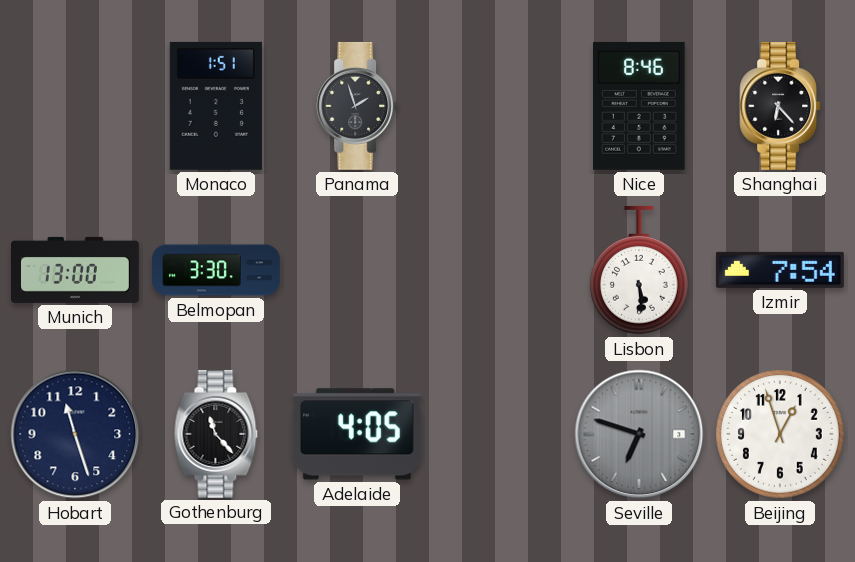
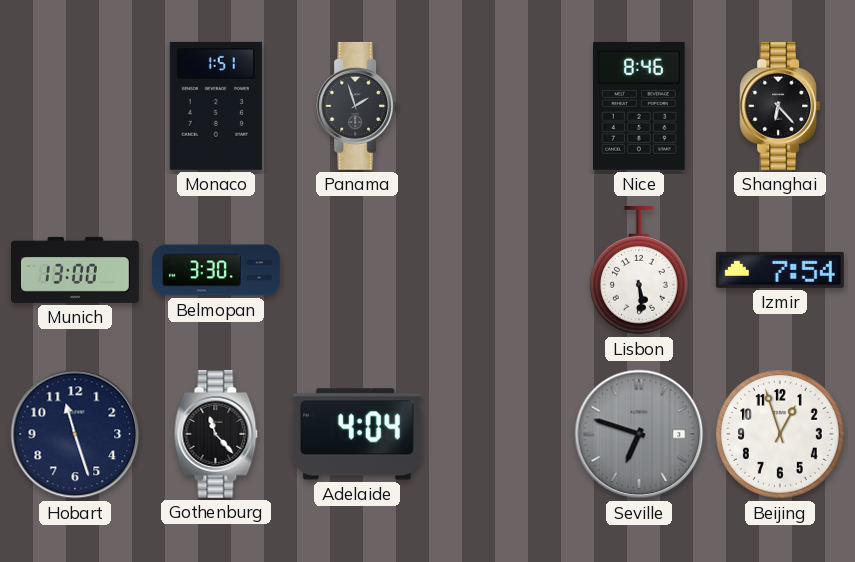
Adelaide: 4:05 -> 4:04
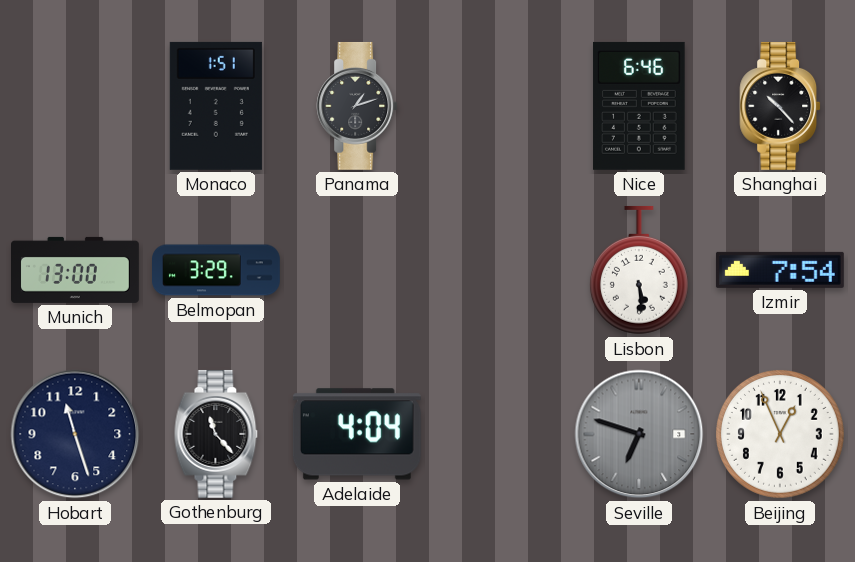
Panama: 1:57 -> 1:12
Nice: 8:46 -> 6:46
Shanghai: 6:23 -> 10:23
Belmopan: 3:30 -> 3:29
Beijing: 12:57 -> 12:56
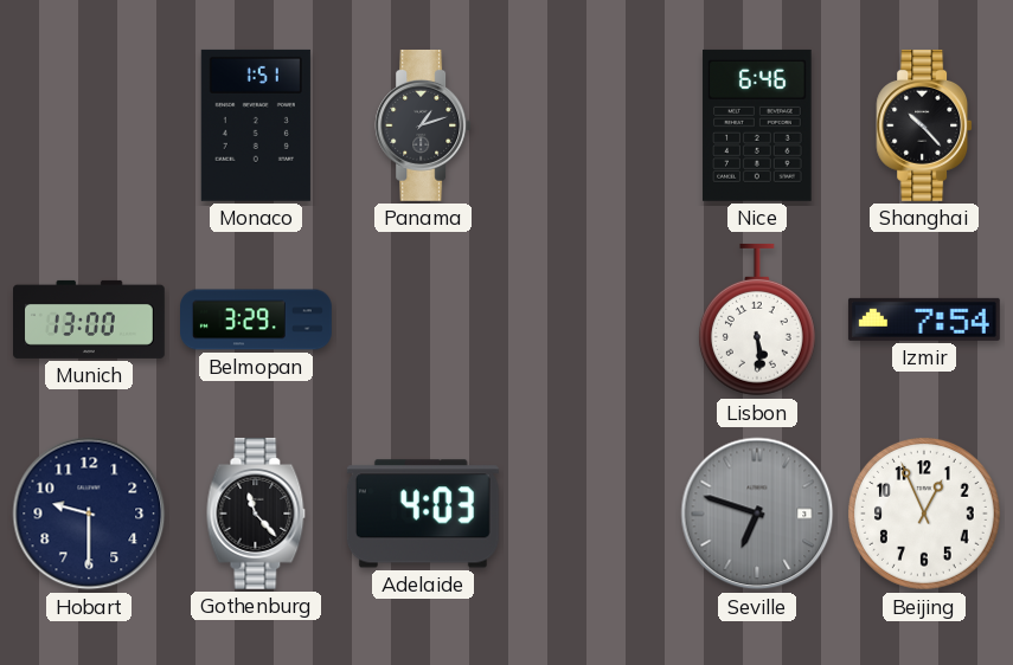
Hobart: 11:27 -> 9:30
Adelaide: 4:04 -> 4:03
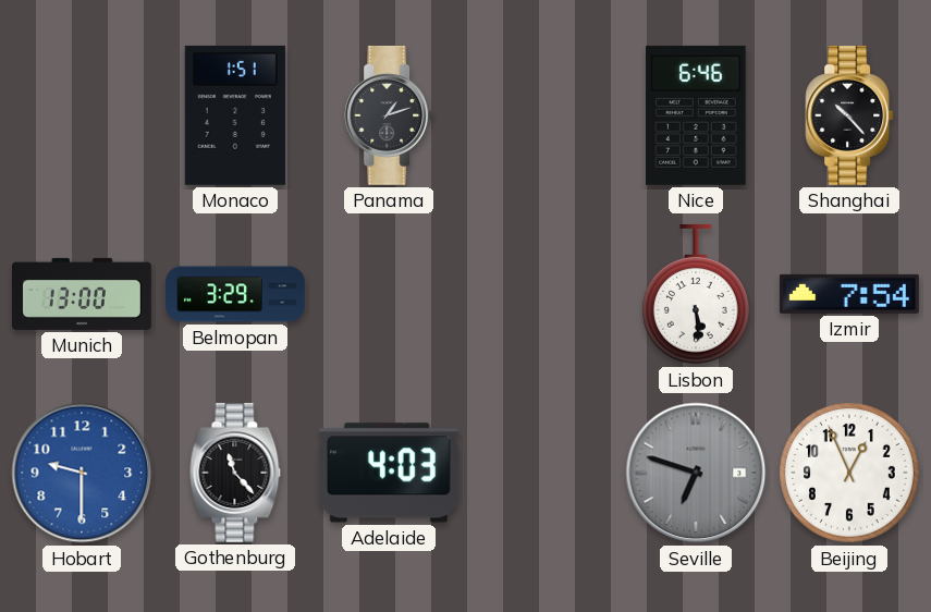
Hobart dial: navy -> blue
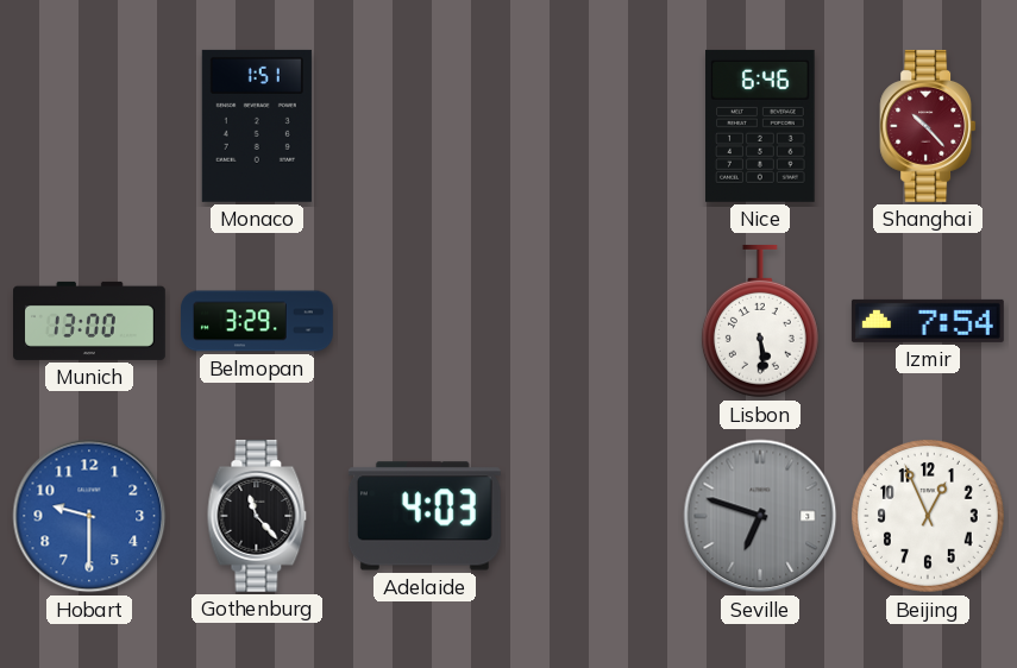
Panama: 1:12 -> none
Shanghai dial: black -> burgundy
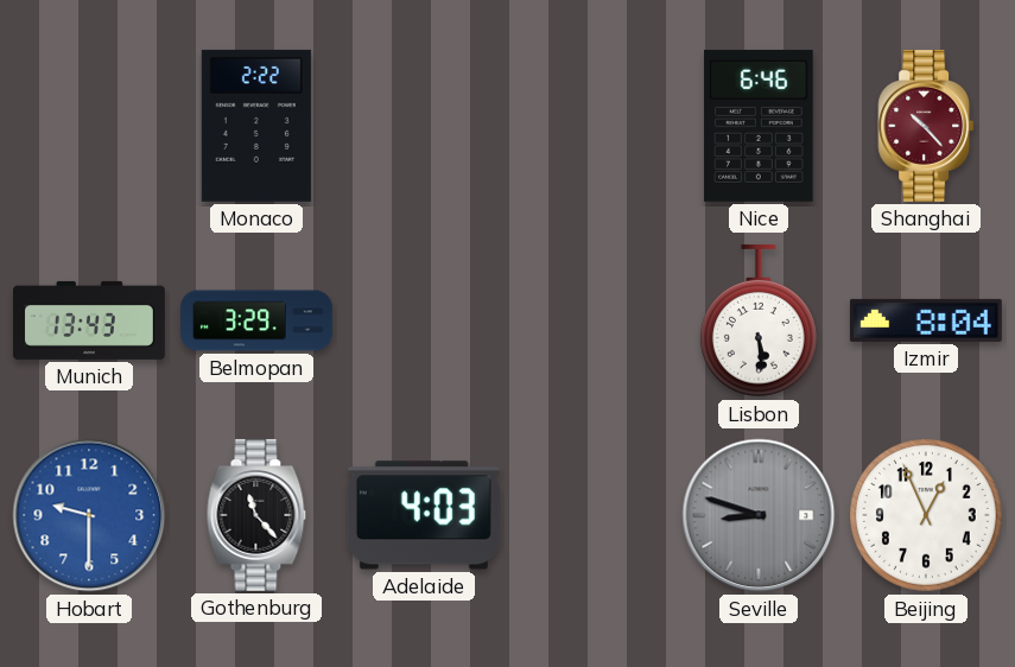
Monaco: 1:51 -> 2:22
Munich: 13:00 -> 13:43
Izmir: 7:54 -> 8:04
Seville: 6:48 -> 8:48
